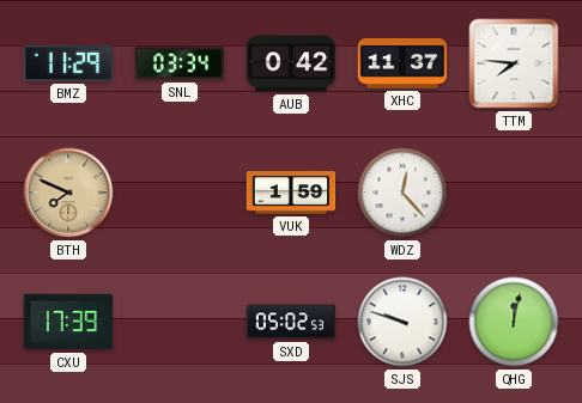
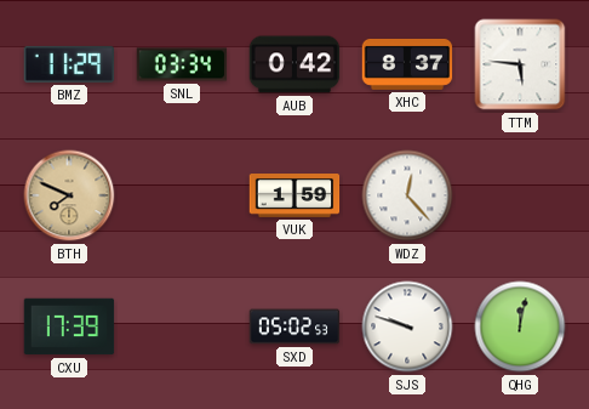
XHC: 11:37 -> 8:37
TTM: 7:46 -> 5:46
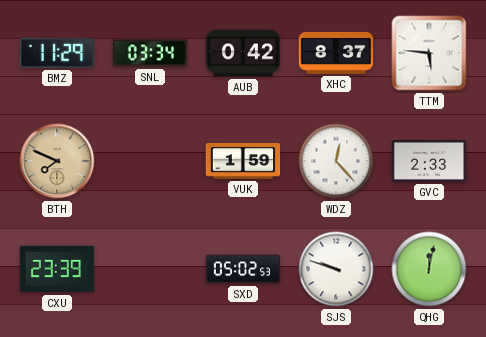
GVC: none -> 2:33
CXU: 17:39 -> 23:39
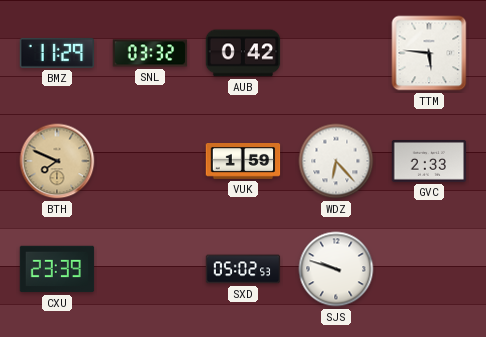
SNL: 03:34 -> 03:32
XHC: 8:37 -> none
WDZ: 12:23 -> 6:23
QHG: 12:02 -> none
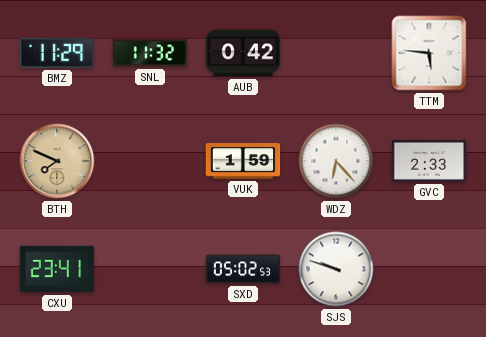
SNL: 03:32 -> 11:32
CXU: 23:39 -> 23:41
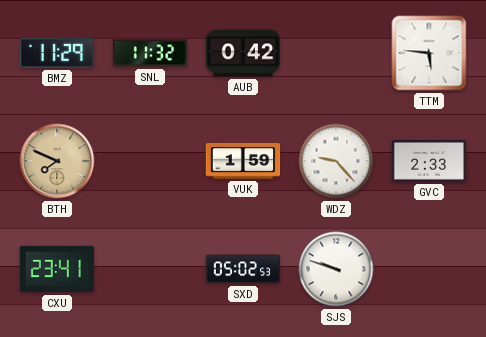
WDZ: 6:23 -> 9:23
